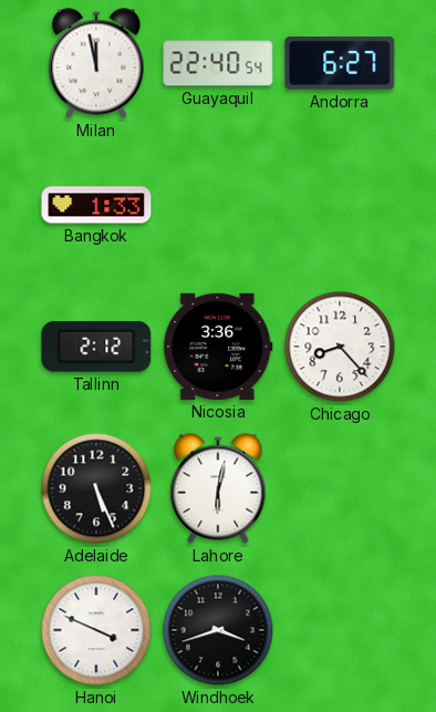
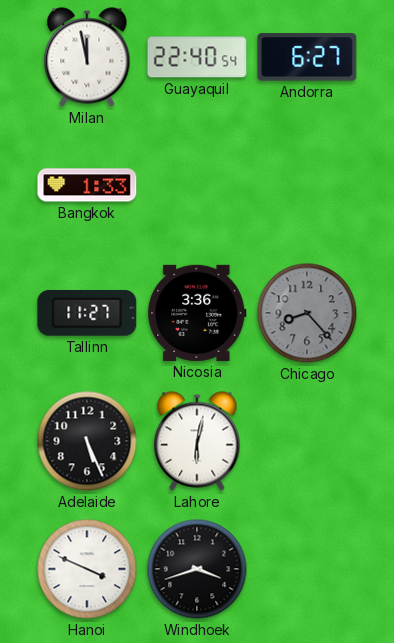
Tallinn: 2:12 -> 11:27
Chicago dial: white -> grey
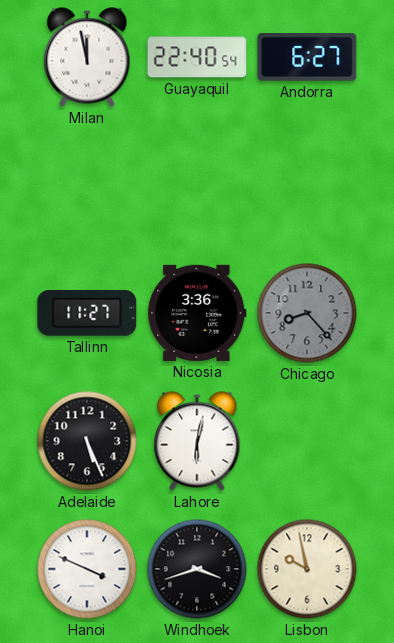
Bangkok: 1:33 -> none
Lisbon: none -> 9:58
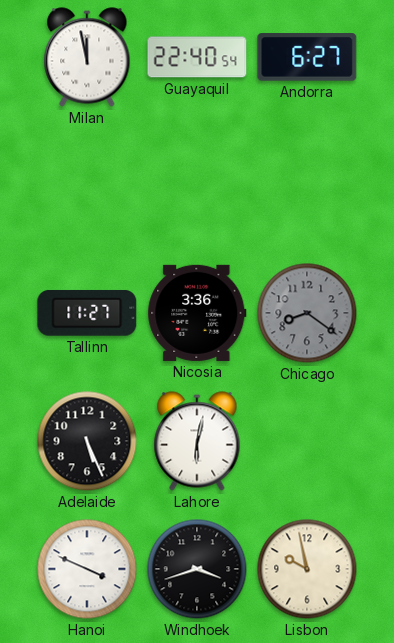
Chicago: 8:23 -> 8:21
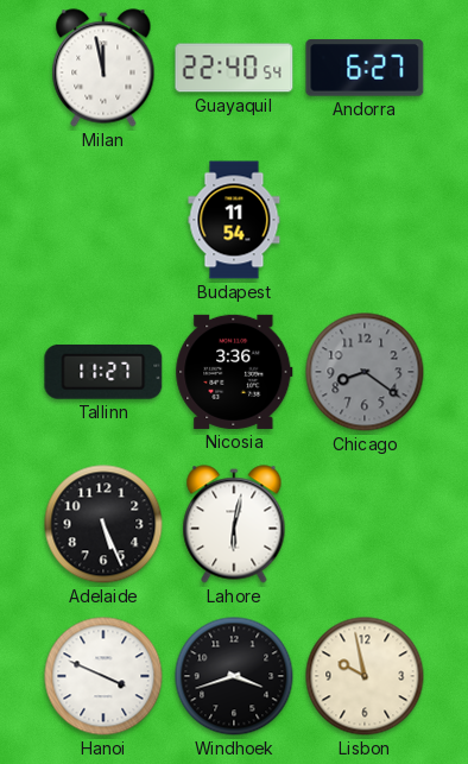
Budapest: none -> 11:54
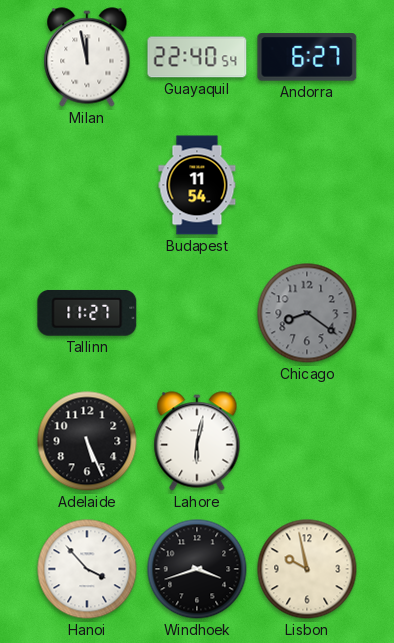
Nicosia: 3:36 -> none
Hanoi: 3:49 -> 3:53
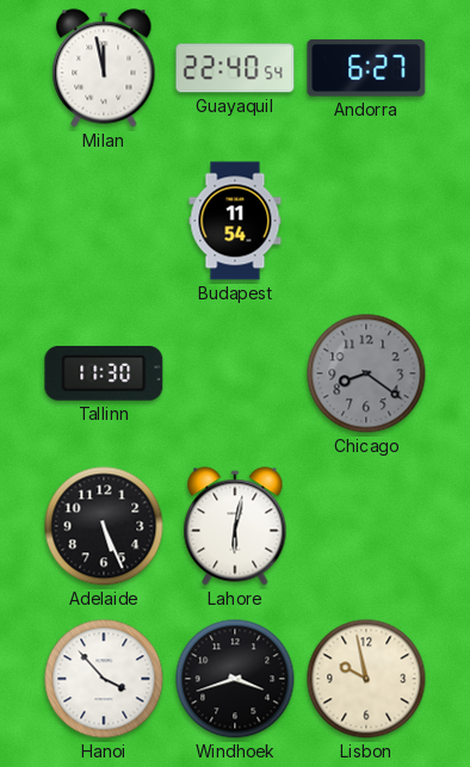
Tallinn: 11:27 -> 11:30
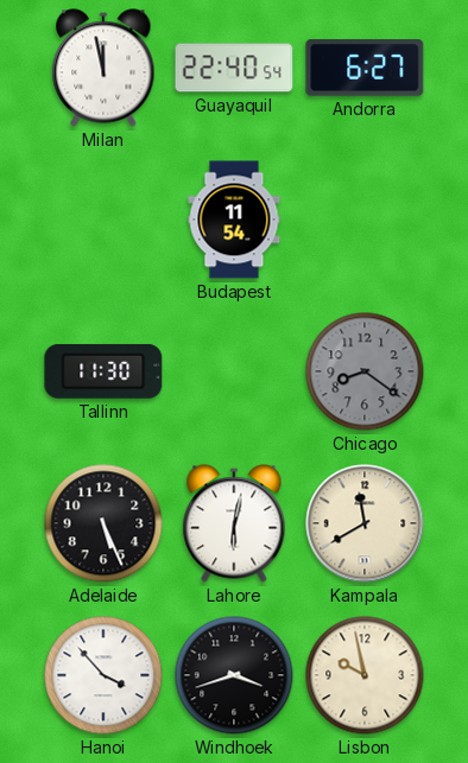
Kampala: none -> 11:40
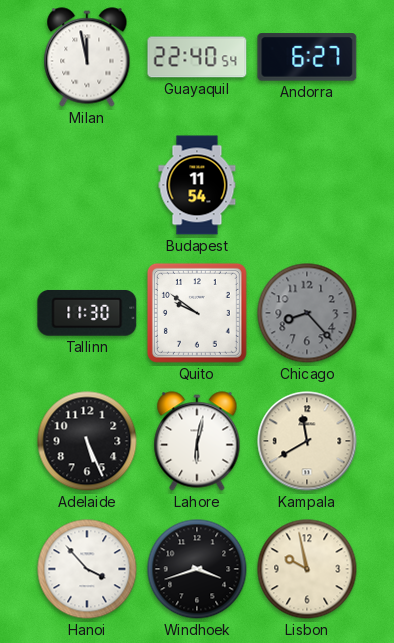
Quito: none -> 9:51
Chicago: 8:21 -> 8:23
